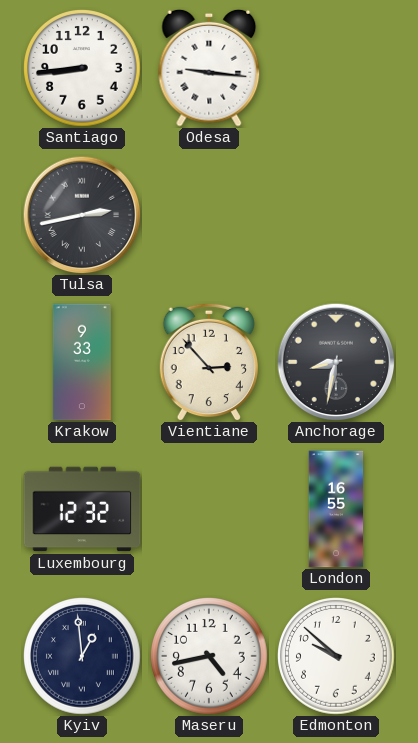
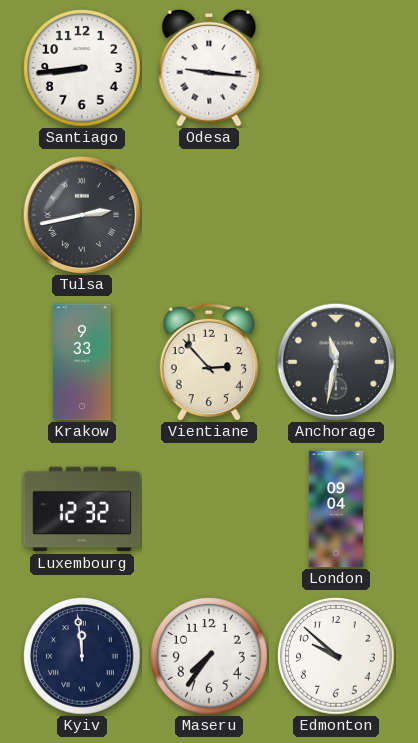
Anchorage: 8:32 -> 11:32
London: 16:55 -> 09:04
Kyiv: 12:59 -> 11:59
Maseru: 4:43 -> 7:36
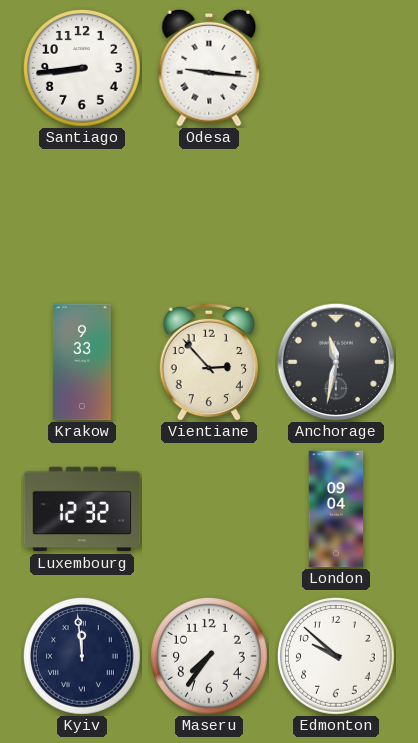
Tulsa: 2:43 -> none
